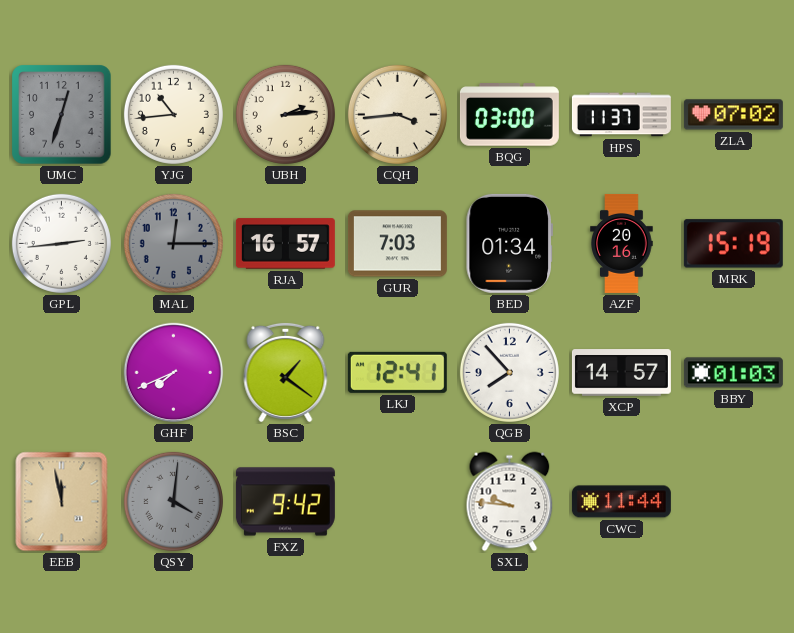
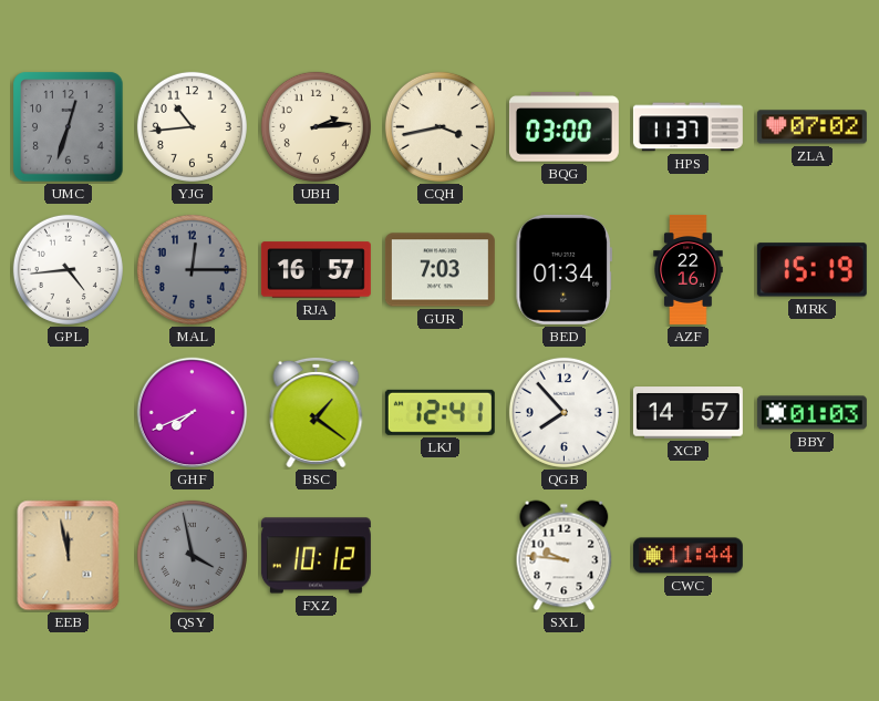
CQH: 3:44 -> 3:43
GPL: 2:44 -> 4:44
AZF: 20:16 -> 22:16
QSY: 4:01 -> 3:58
FXZ: 9:42 -> 10:12
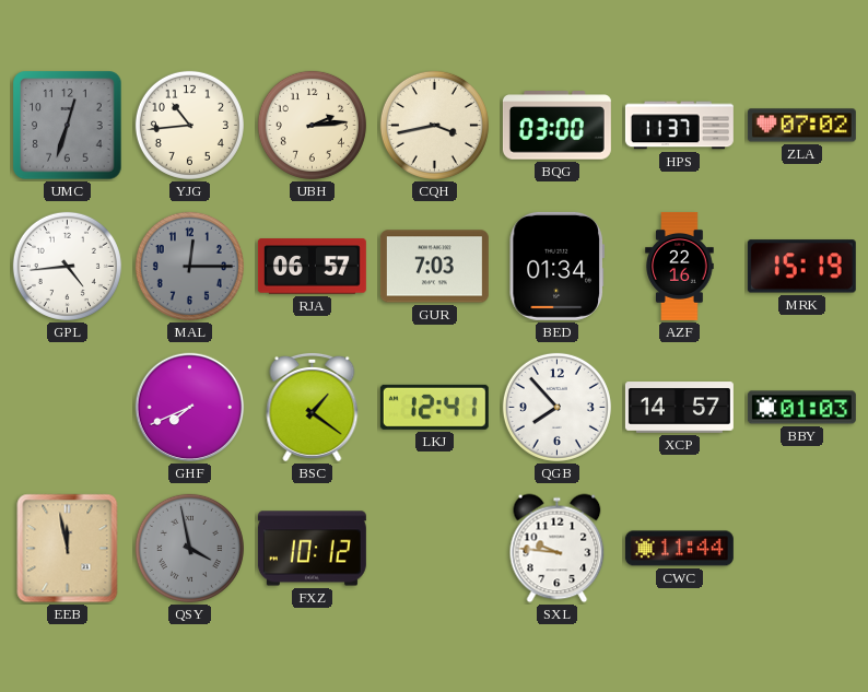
RJA: 16:57 -> 06:57
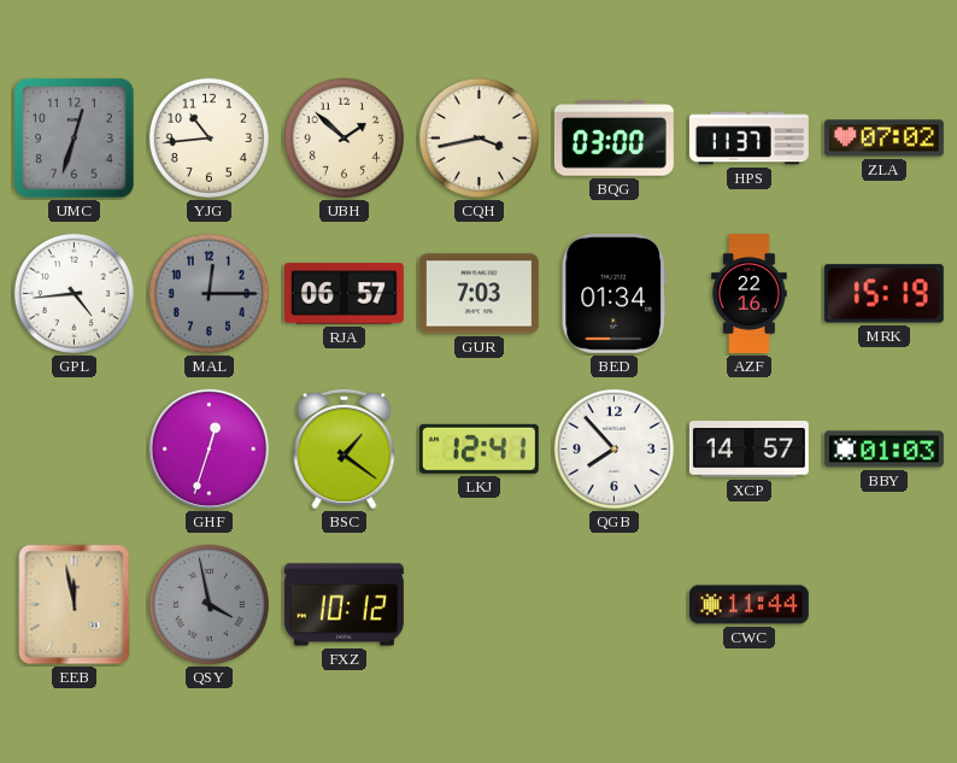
UBH: 2:14 -> 1:52
GHF: 7:41 -> 12:33
SXL: 9:46 -> none
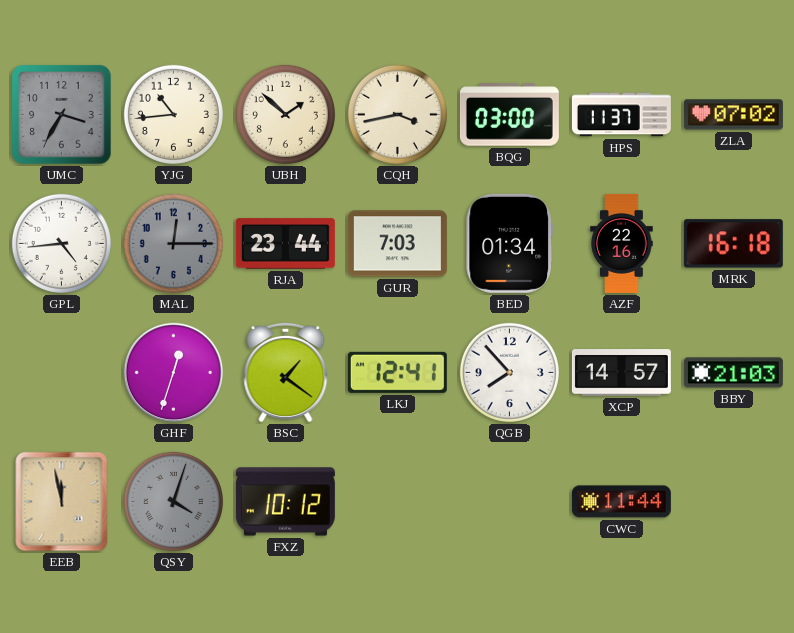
UMC: 12:33 -> 3:35
RJA: 06:57 -> 23:44
MRK: 15:19 -> 16:18
BBY: 01:03 -> 21:03
QSY: 3:58 -> 4:03
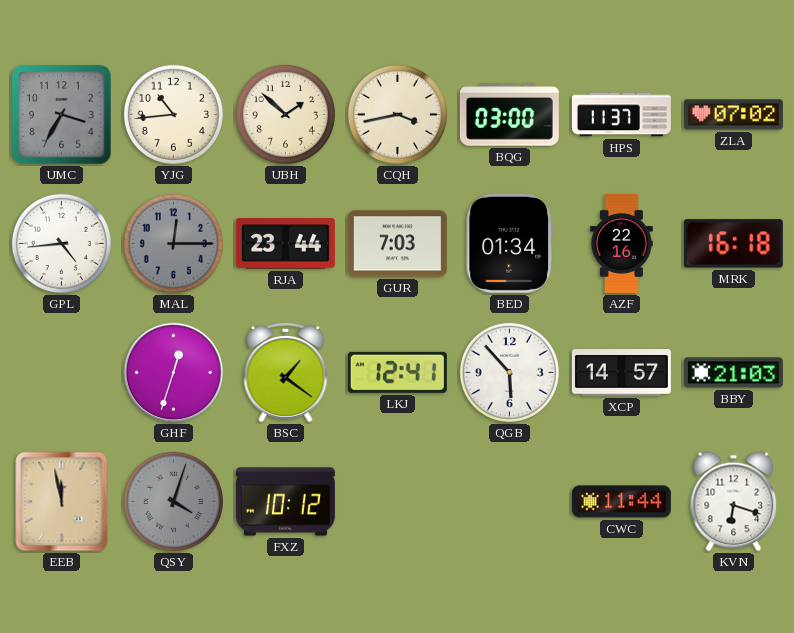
QGB: 7:53 -> 5:53
KVN: none -> 6:18
